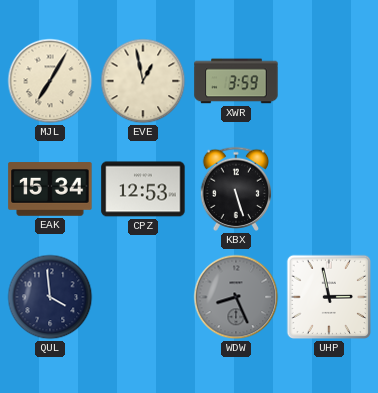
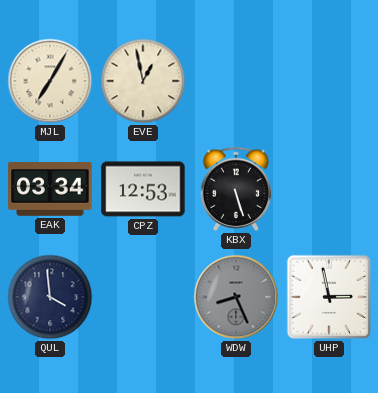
XWR: 3:59 -> none
EAK: 15:34 -> 03:34
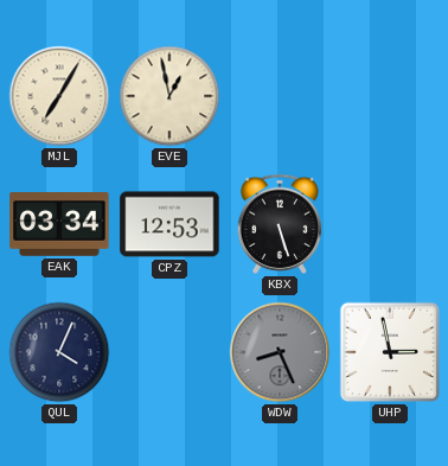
QUL: 3:59 -> 4:04
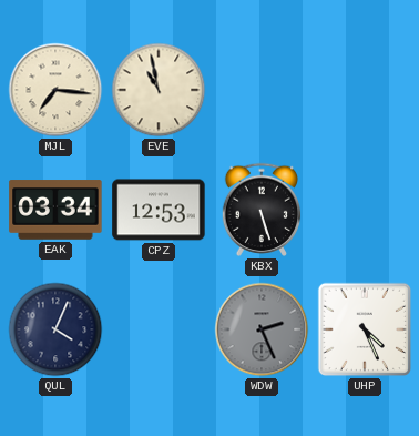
MJL: 7:05 -> 7:16
EVE: 12:58 -> 10:58
WDW: 8:26 -> 2:26
UHP: 2:58 -> 4:26
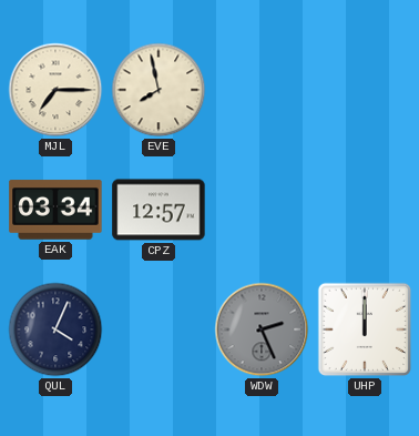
MJL: 7:16 -> 7:15
EVE: 10:58 -> 7:58
CPZ: 12:53 -> 12:57
KBX: 5:27 -> none
UHP: 4:26 -> 12:00
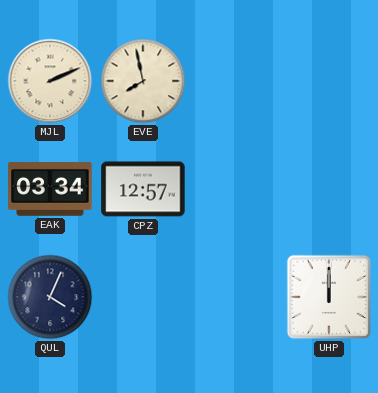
MJL: 7:15 -> 2:11
WDW: 2:26 -> none
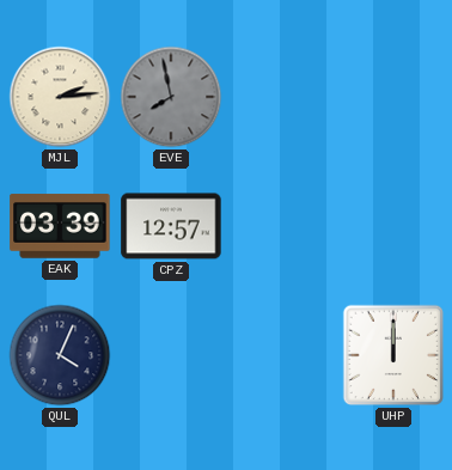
MJL: 2:11 -> 2:14
EVE dial: cream -> grey
EAK: 03:34 -> 03:39
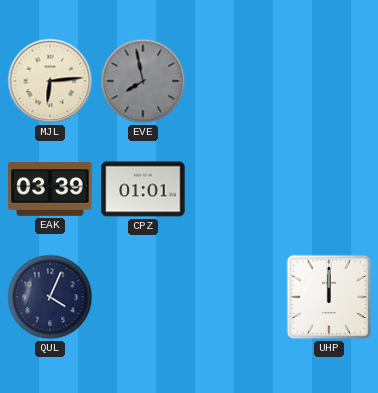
MJL: 2:14 -> 6:14
CPZ: 12:57 -> 01:01
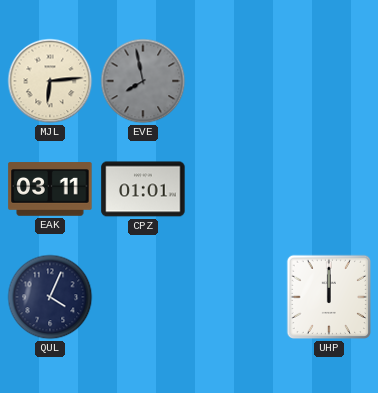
EAK: 03:39 -> 03:11
